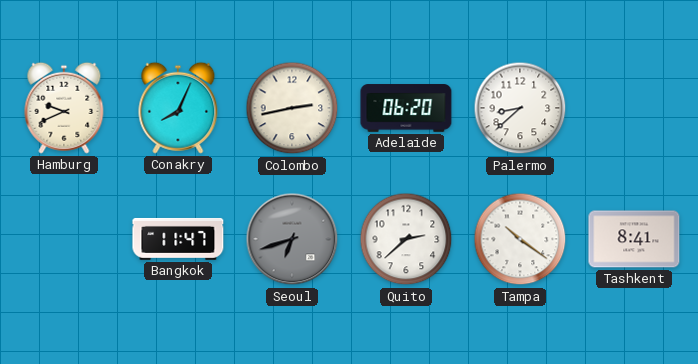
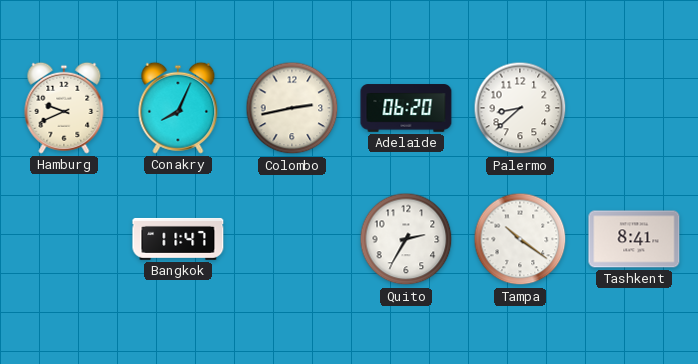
Seoul: 6:42 -> none
Quito: 2:38 -> 2:35
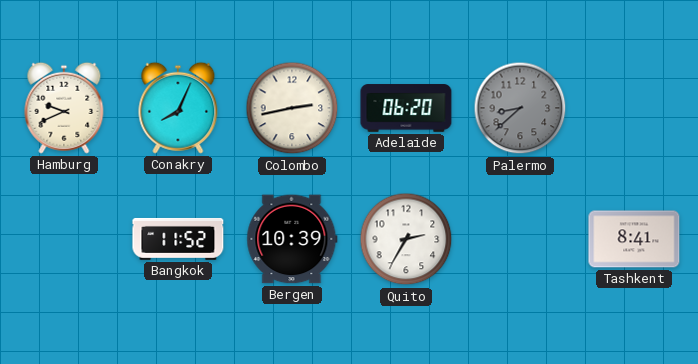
Palermo dial: white -> grey
Bangkok: 11:47 -> 11:52
Bergen: none -> 10:39
Tampa: 10:21 -> none
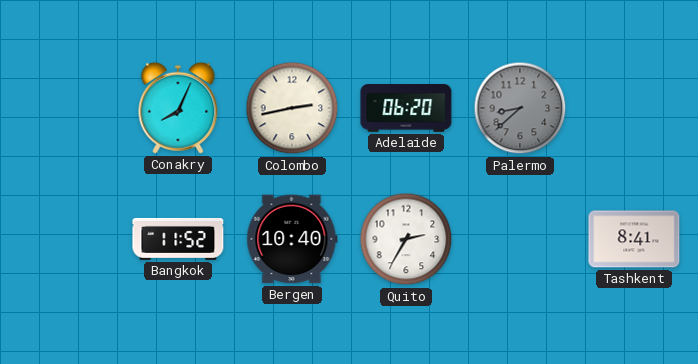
Hamburg: 9:41 -> none
Bergen: 10:39 -> 10:40
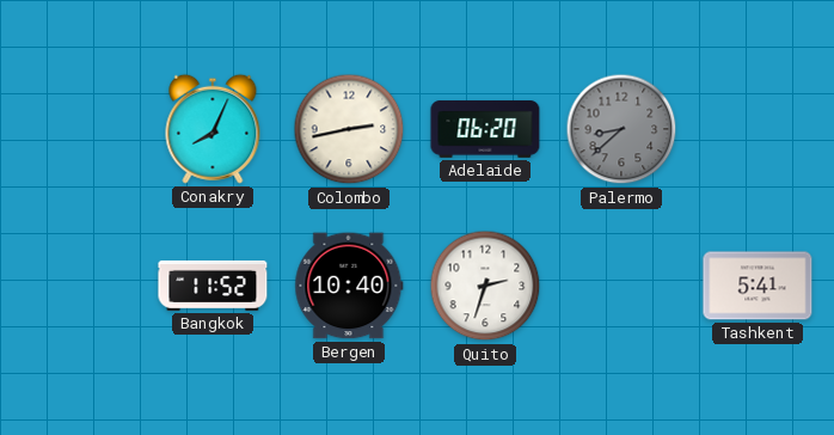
Quito: 2:35 -> 2:33
Tashkent: 8:41 -> 5:41
